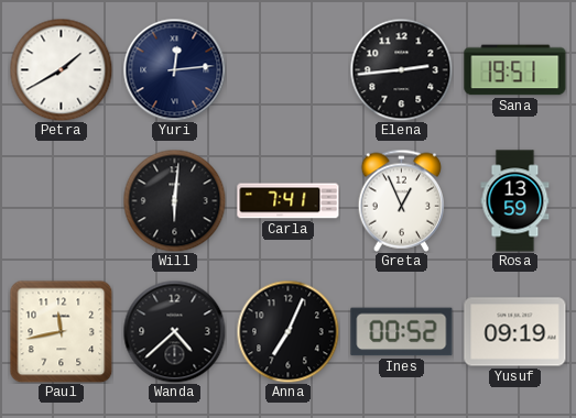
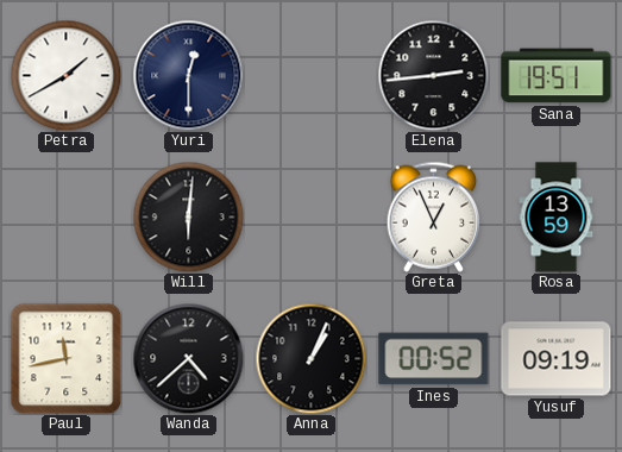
Yuri: 12:14 -> 12:30
Carla: 7:41 -> none
Anna: 7:04 -> 1:04
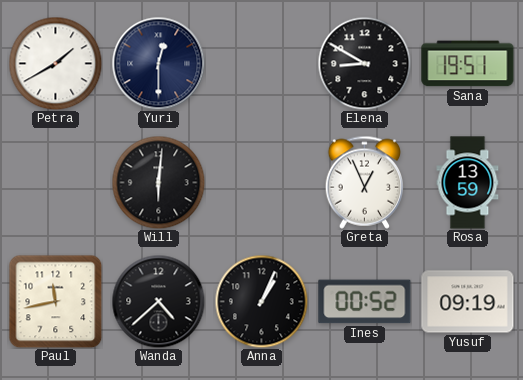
Elena: 2:44 -> 8:50
